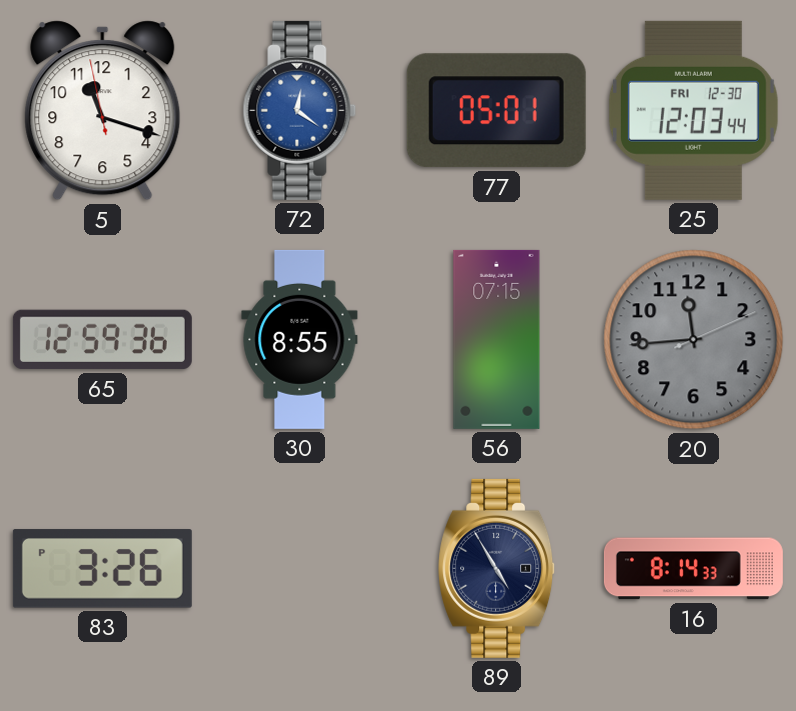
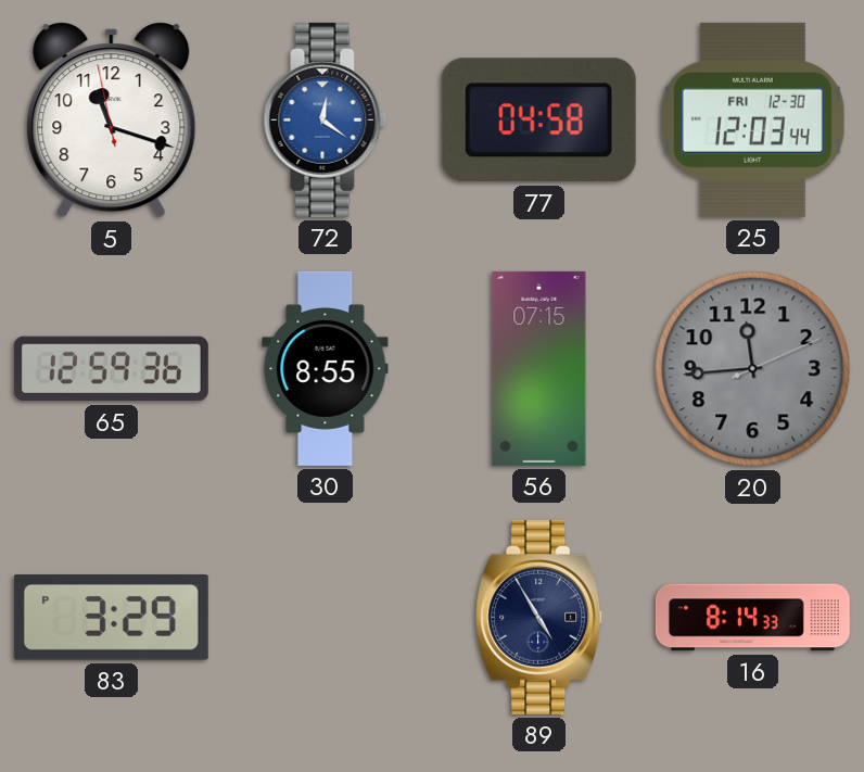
77: 05:01 -> 04:58
83: 3:26 -> 3:29
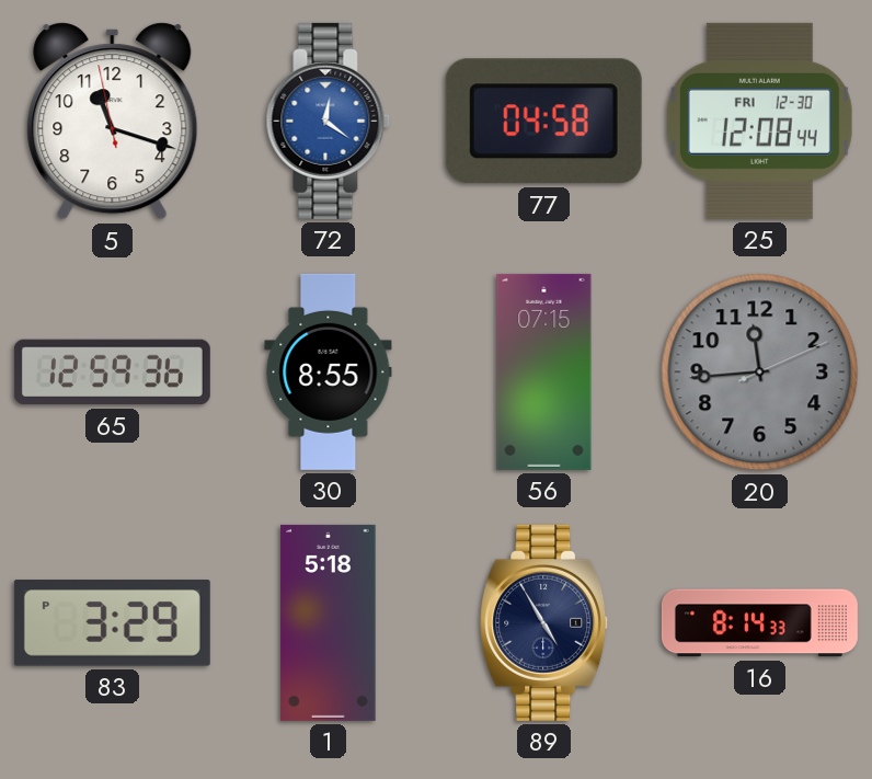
25: 12:03 -> 12:08
1: none -> 5:18
